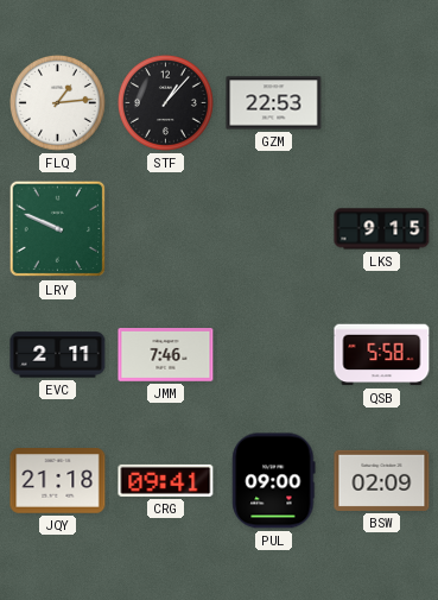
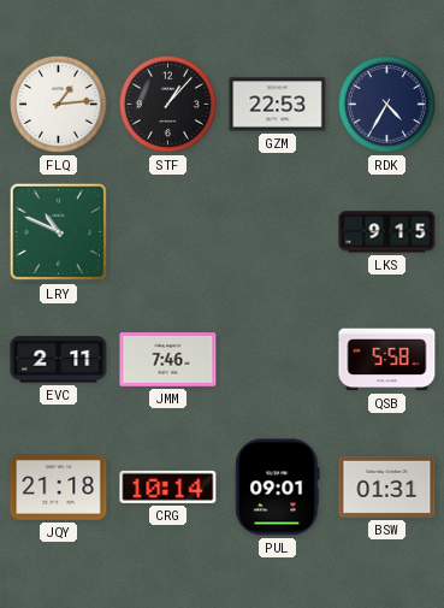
RDK: none -> 4:35
LRY: 9:49 -> 10:49
CRG: 09:41 -> 10:14
PUL: 09:00 -> 09:01
BSW: 02:09 -> 01:31
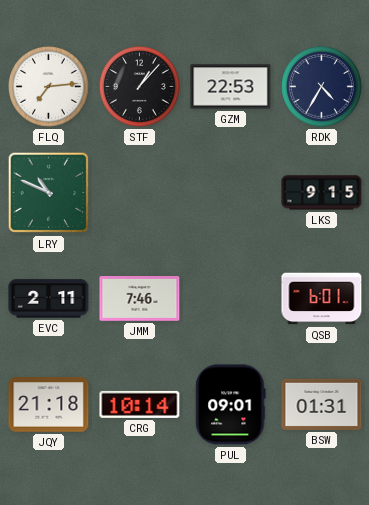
FLQ: 1:14 -> 7:14
QSB: 5:58 -> 6:01
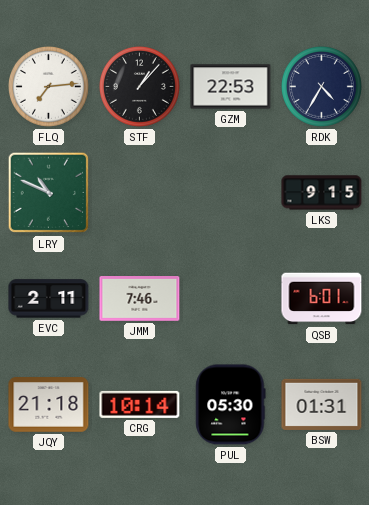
PUL: 09:01 -> 05:30
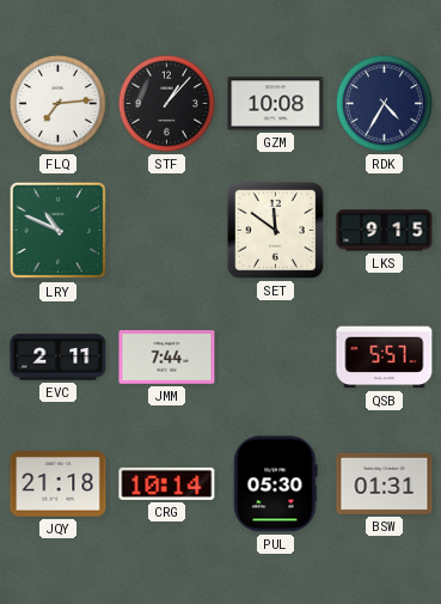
GZM: 22:53 -> 10:08
SET: none -> 11:51
JMM: 7:46 -> 7:44
QSB: 6:01 -> 5:57
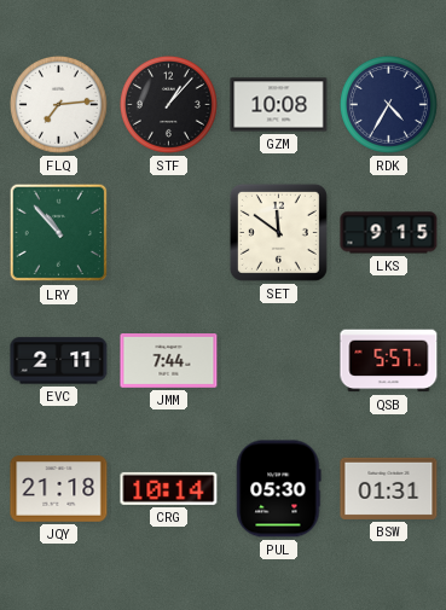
LRY: 10:49 -> 10:53
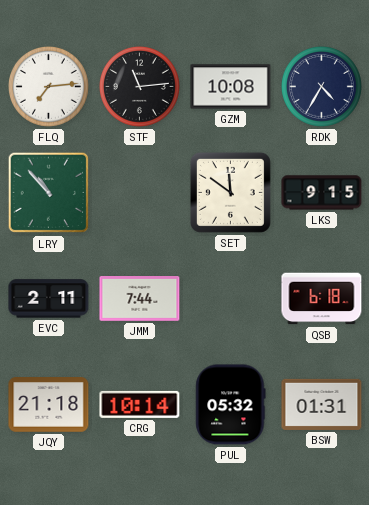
STF: 1:07 -> 11:14
QSB: 5:57 -> 6:18
PUL: 05:30 -> 05:32
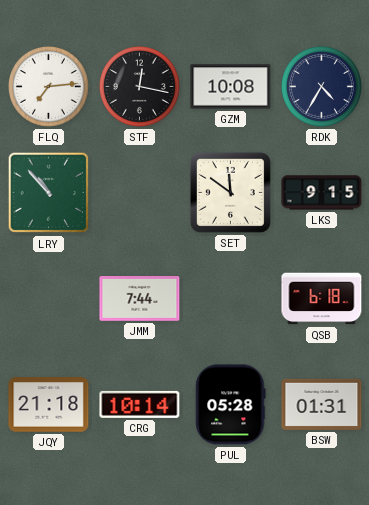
STF: 11:14 -> 12:17
EVC: 2:11 -> none
PUL: 05:32 -> 05:28
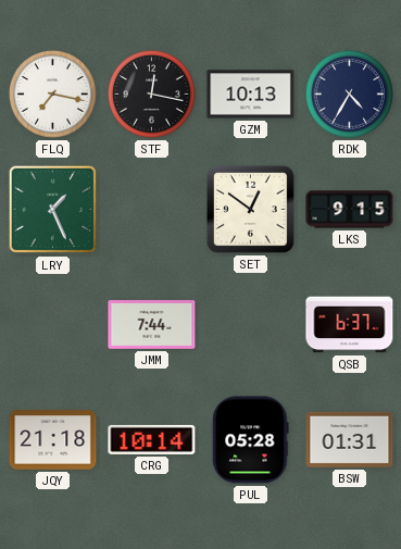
FLQ: 7:14 -> 7:17
GZM: 10:08 -> 10:13
LRY: 10:53 -> 1:26
SET: 11:51 -> 12:51
QSB: 6:18 -> 6:37
